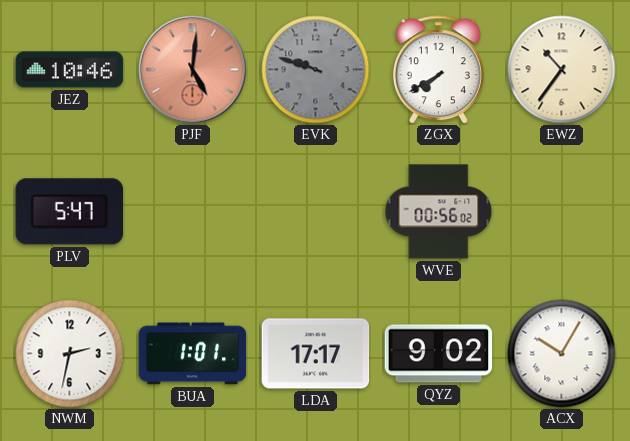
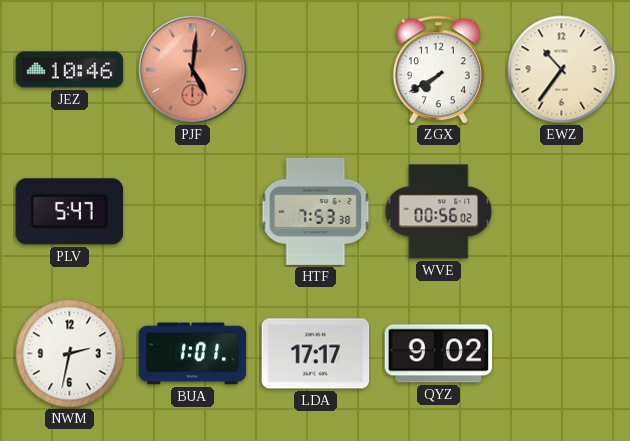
EVK: 9:48 -> none
HTF: none -> 7:53
ACX: 10:05 -> none
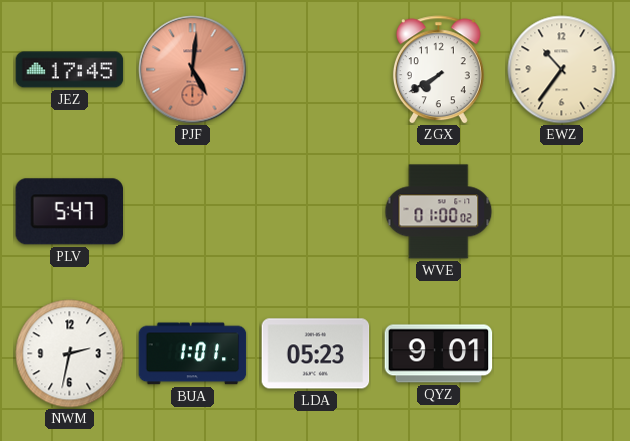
JEZ: 10:46 -> 17:45
HTF: 7:53 -> none
WVE: 00:56 -> 01:00
LDA: 17:17 -> 05:23
QYZ: 9:02 -> 9:01
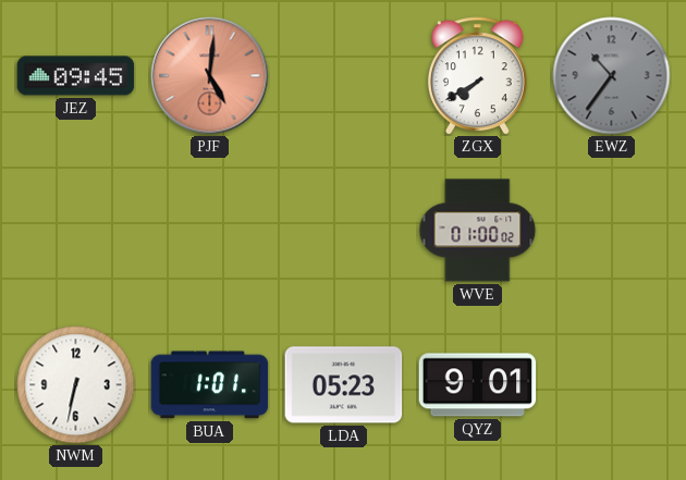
JEZ: 17:45 -> 09:45
EWZ dial: cream -> grey
PLV: 5:47 -> none
NWM: 2:32 -> 6:32
